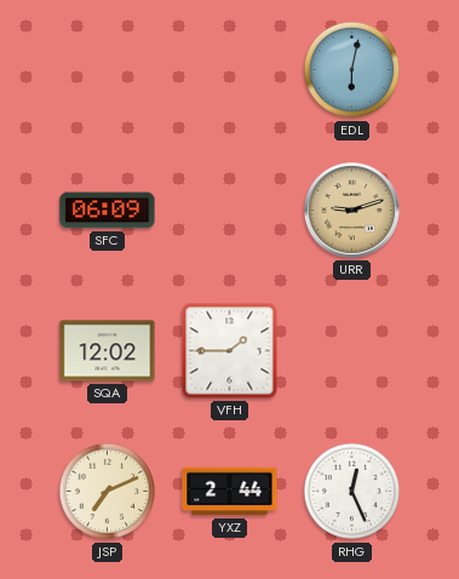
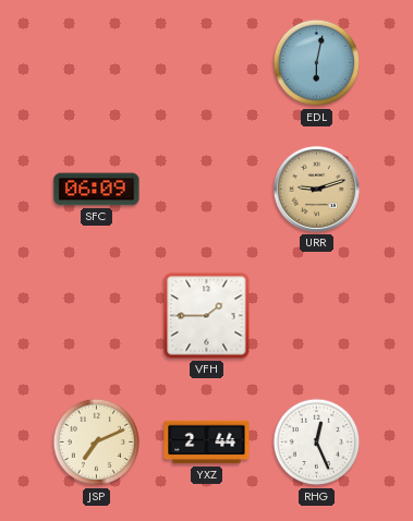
SQA: 12:02 -> none
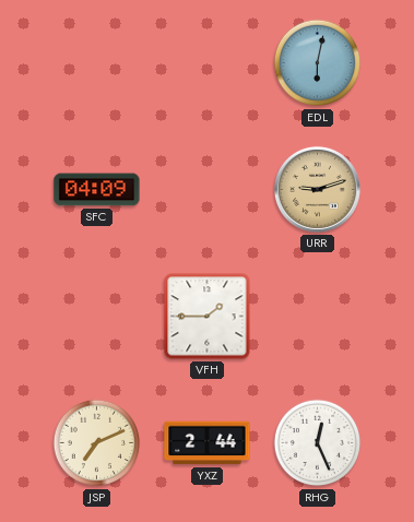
SFC: 06:09 -> 04:09
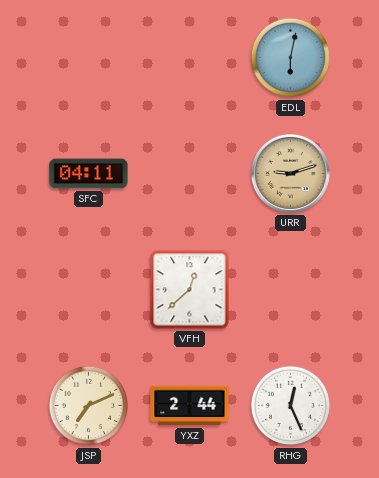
SFC: 04:09 -> 04:11
VFH: 1:45 -> 12:38
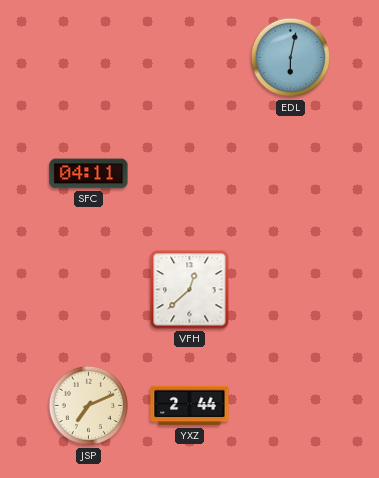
URR: 9:12 -> none
RHG: 12:26 -> none
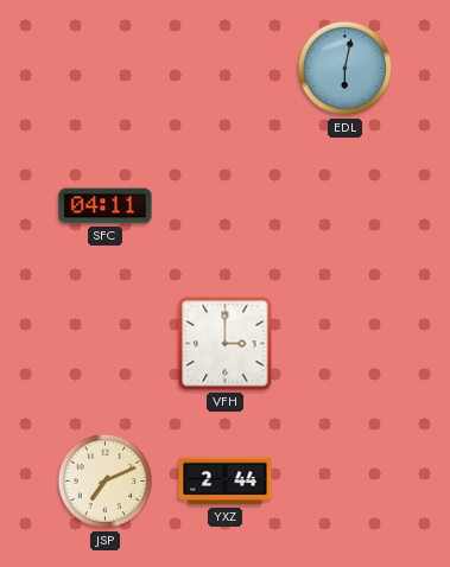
VFH: 12:38 -> 3:00
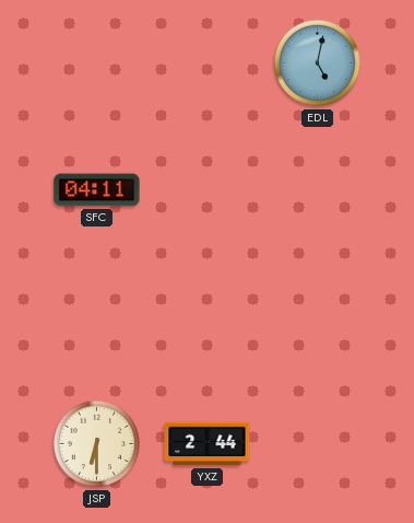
EDL: 6:02 -> 5:02
VFH: 3:00 -> none
JSP: 7:11 -> 6:30
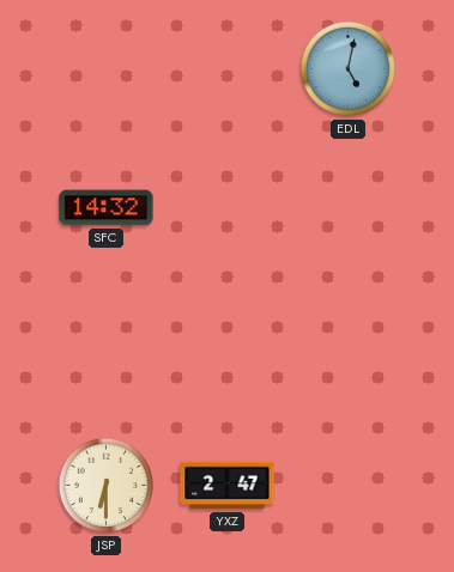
SFC: 04:11 -> 14:32
YXZ: 2:44 -> 2:47
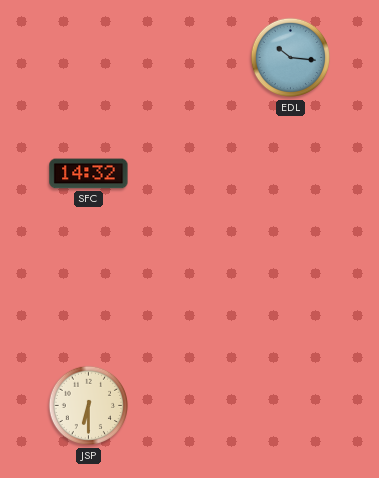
EDL: 5:02 -> 10:16
YXZ: 2:47 -> none
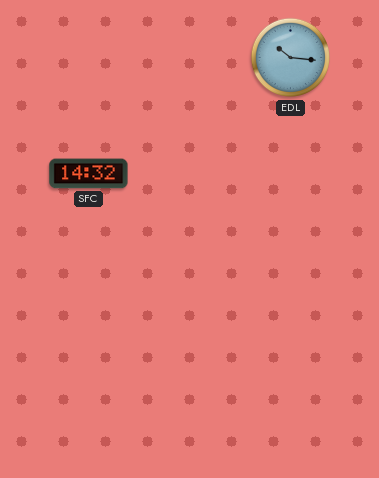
JSP: 6:30 -> none
